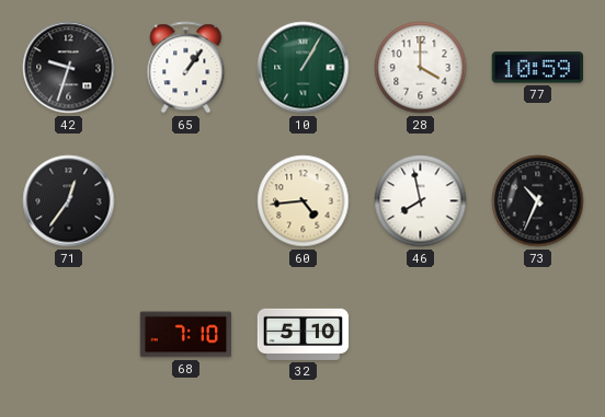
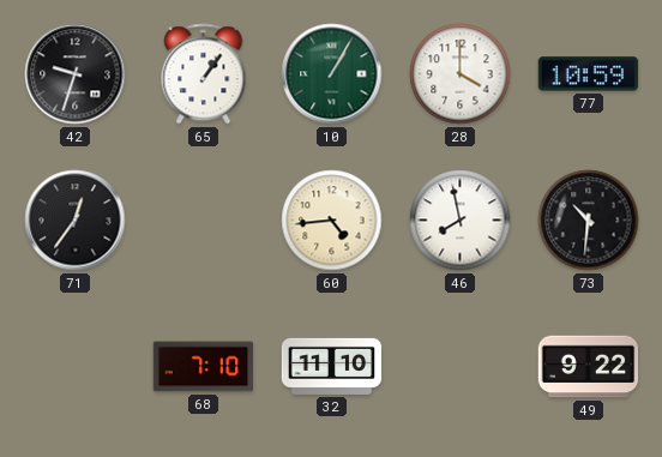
73: 10:34 -> 10:31
32: 5:10 -> 11:10
49: none -> 9:22
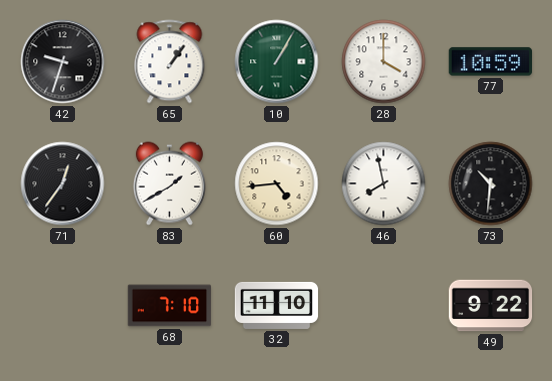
83: none -> 1:40
